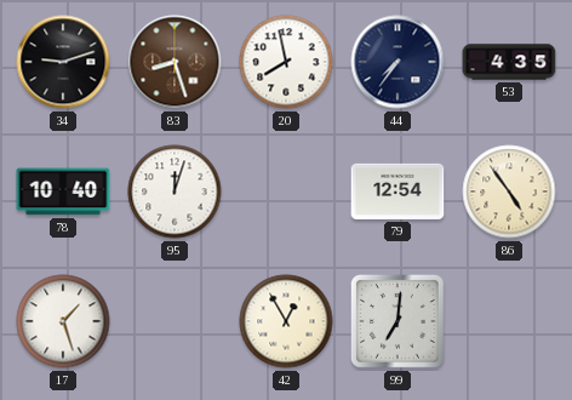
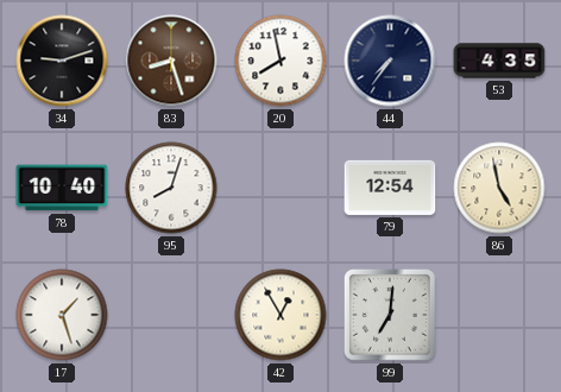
95: 12:03 -> 8:03
86: 4:54 -> 4:58
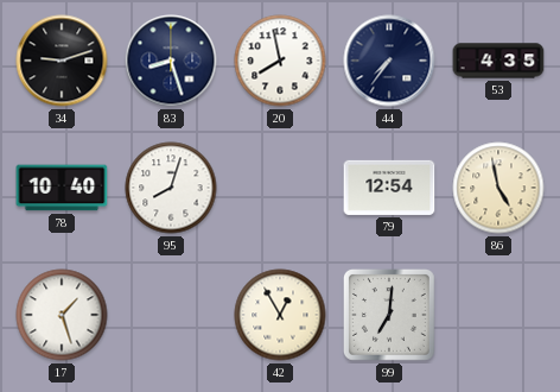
83 dial: brown -> navy
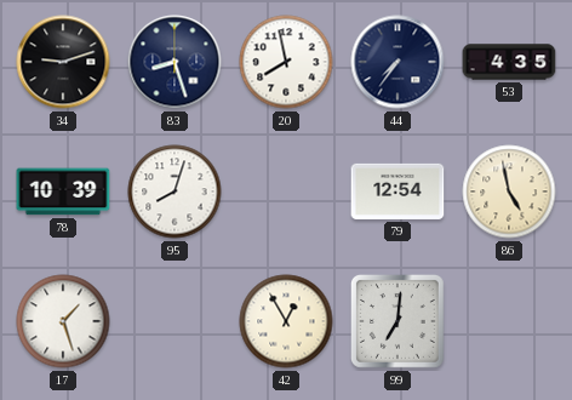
78: 10:40 -> 10:39
